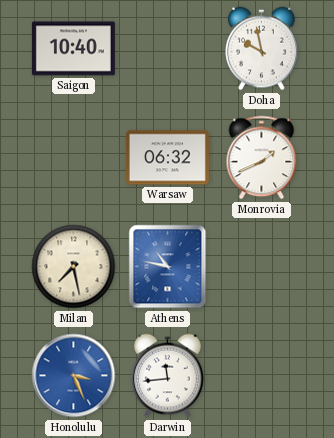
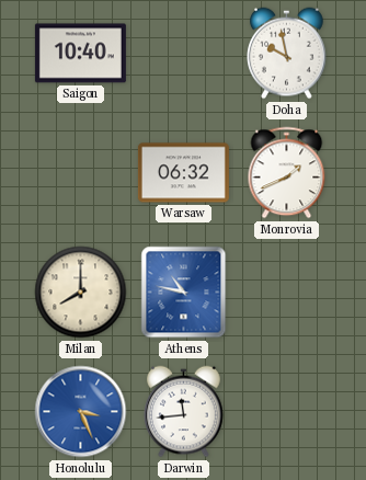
Milan: 7:28 -> 8:00
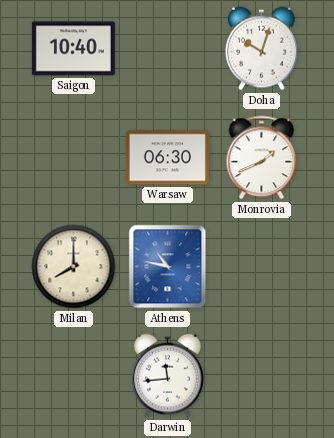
Doha: 9:58 -> 10:03
Warsaw: 06:32 -> 06:30
Honolulu: 3:26 -> none
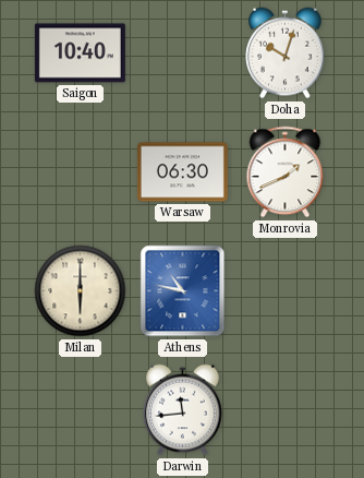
Milan: 8:00 -> 6:00
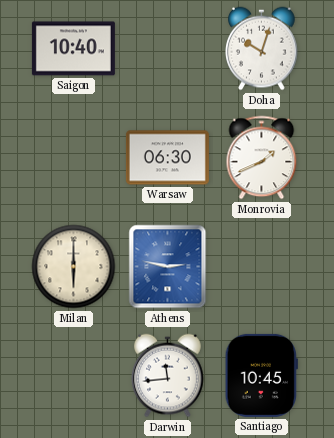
Athens: 10:47 -> 2:47
Santiago: none -> 10:45
